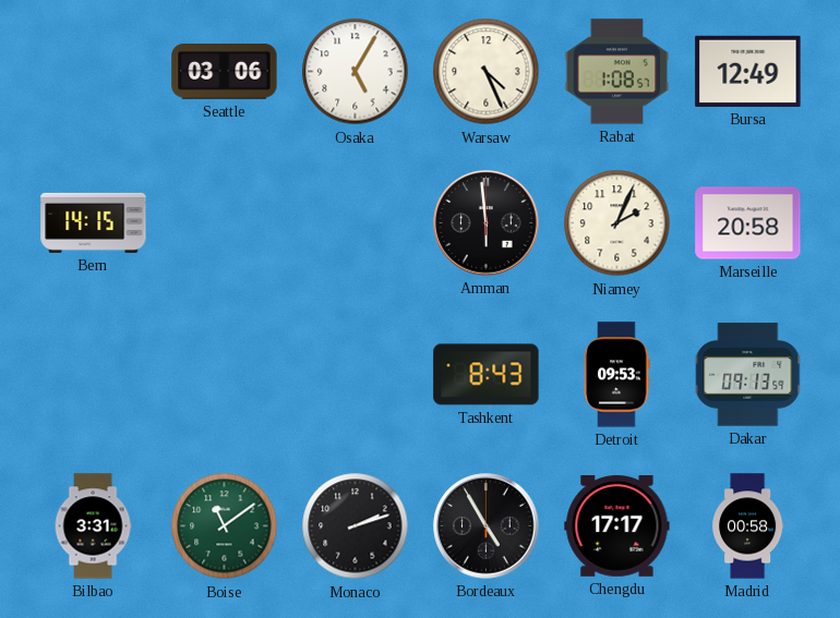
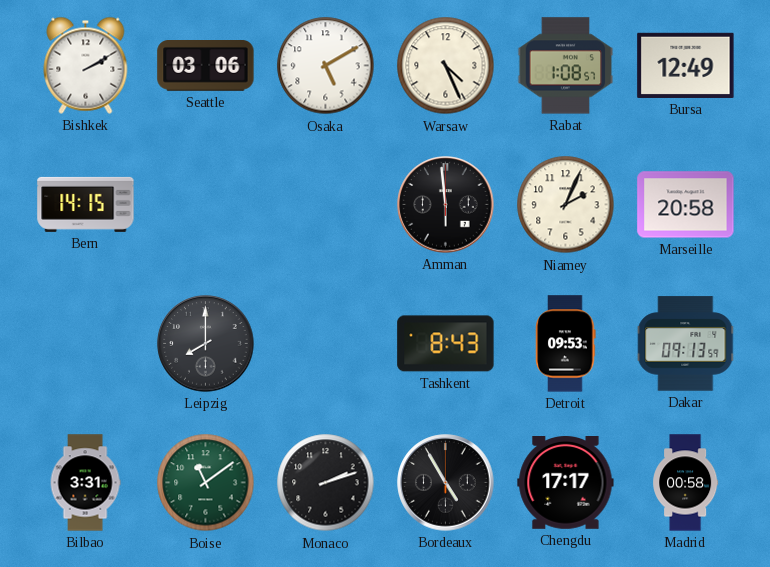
Bishkek: none -> 2:10
Osaka: 5:05 -> 5:10
Leipzig: none -> 8:00
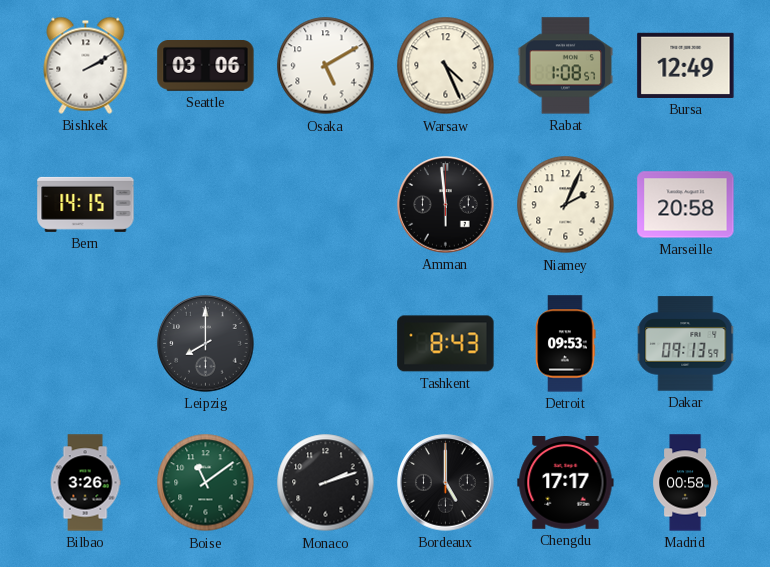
Bilbao: 3:31 -> 3:26
Bordeaux: 4:55 -> 5:00
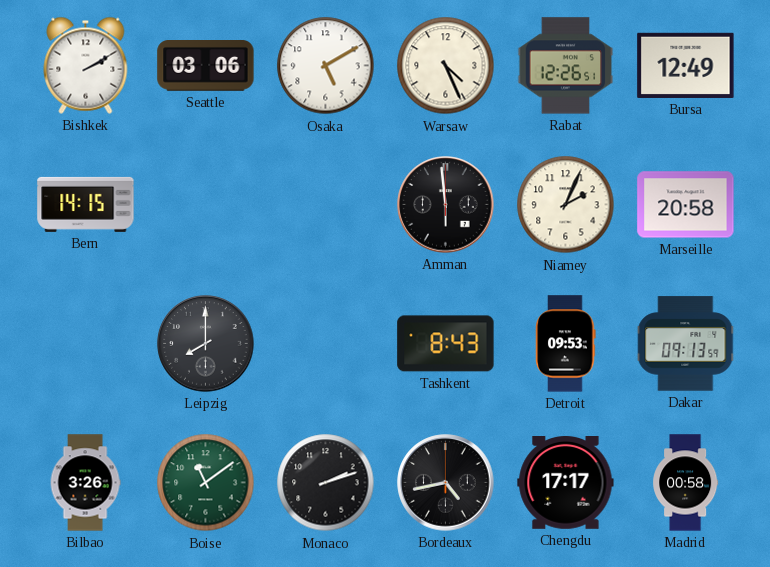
Rabat: 1:08 -> 12:26
Bordeaux: 5:00 -> 4:43
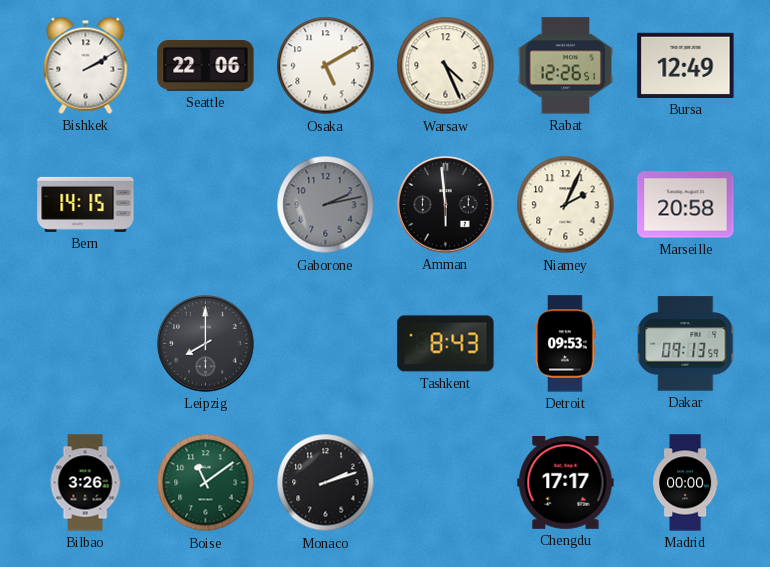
Seattle: 03:06 -> 22:06
Gaborone: none -> 2:13
Bordeaux: 4:43 -> none
Madrid: 00:58 -> 00:00
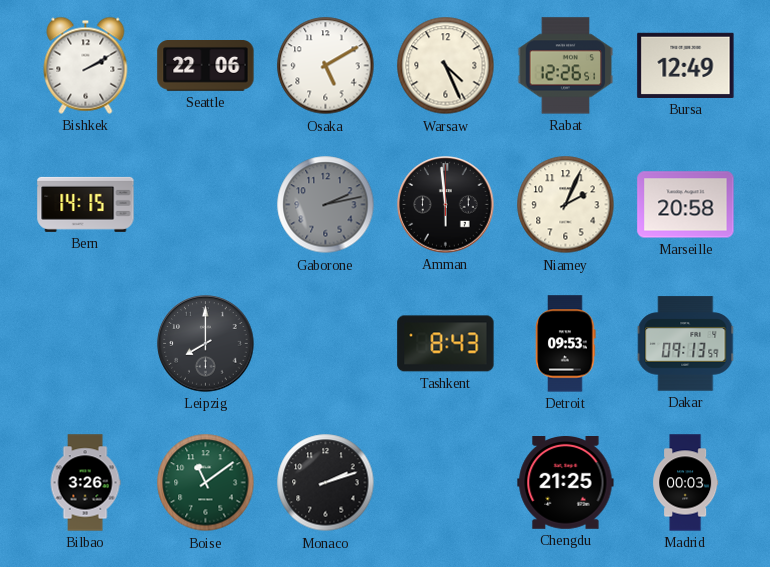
Chengdu: 17:17 -> 21:25
Madrid: 00:00 -> 00:03
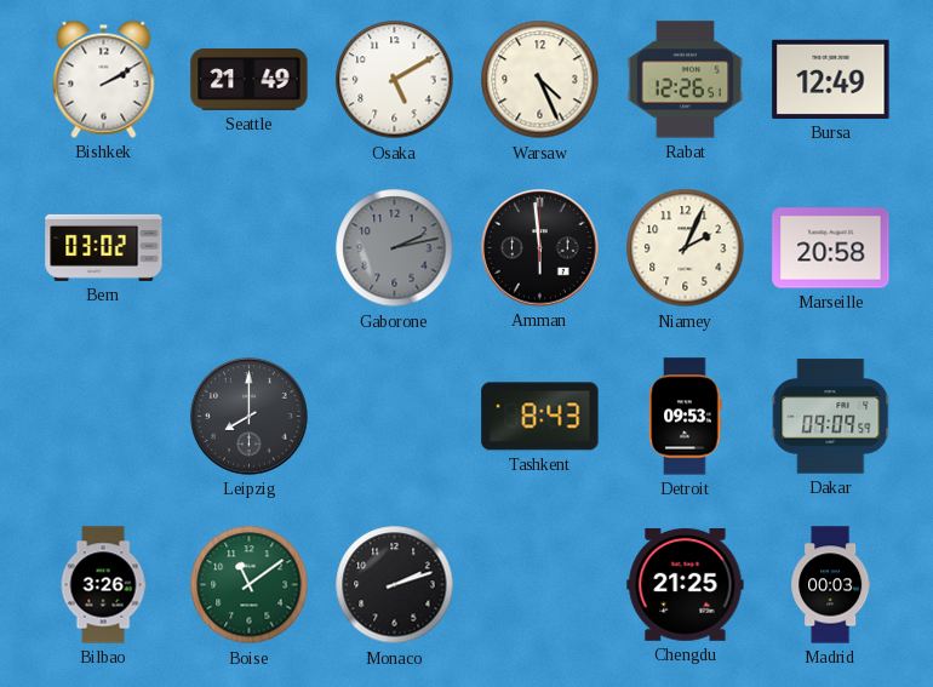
Seattle: 22:06 -> 21:49
Bern: 14:15 -> 03:02
Dakar: 09:13 -> 09:09
